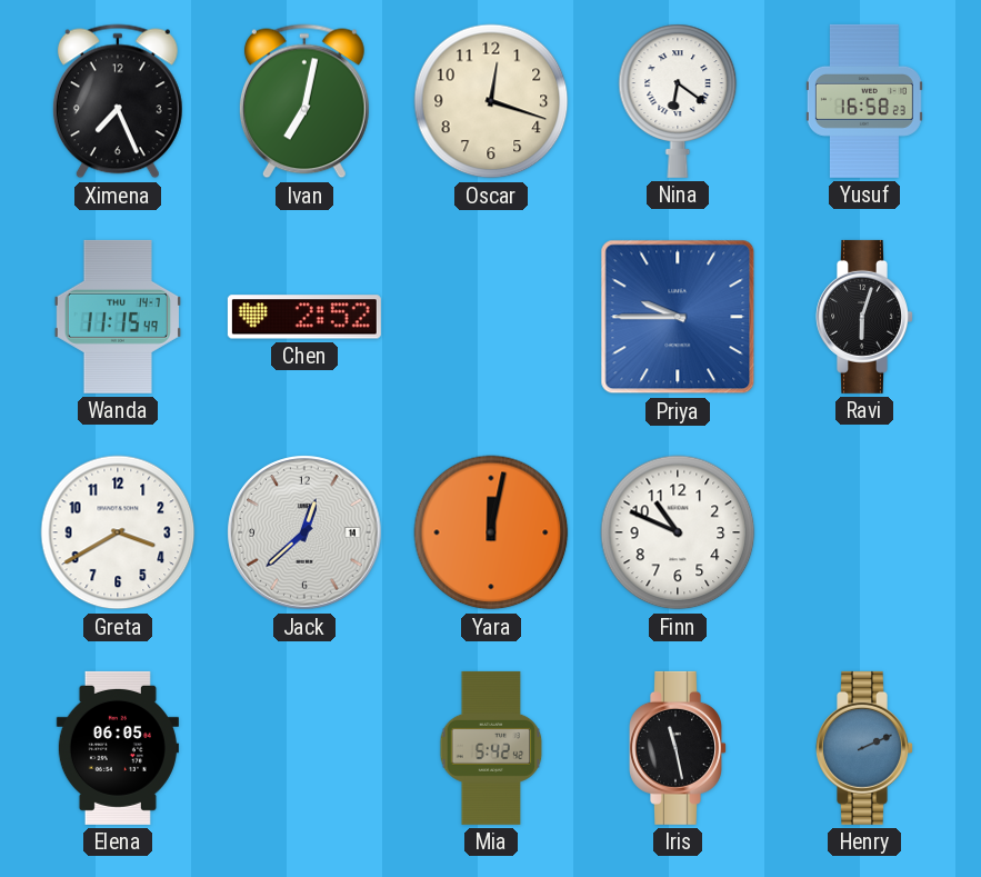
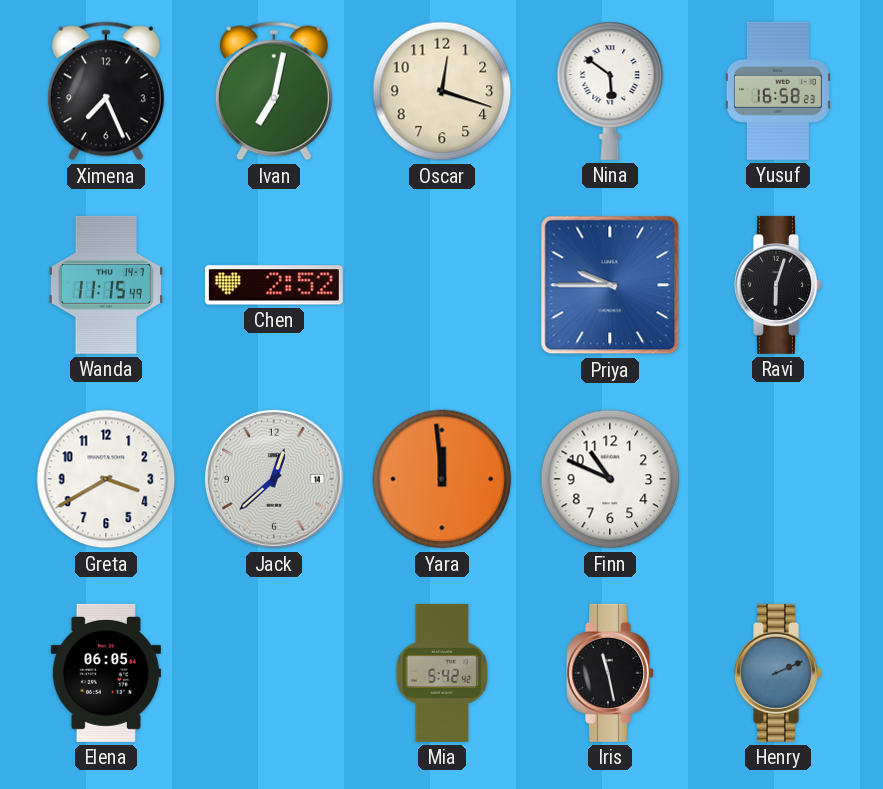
Nina: 6:21 -> 5:51
Yara: 12:02 -> 11:59
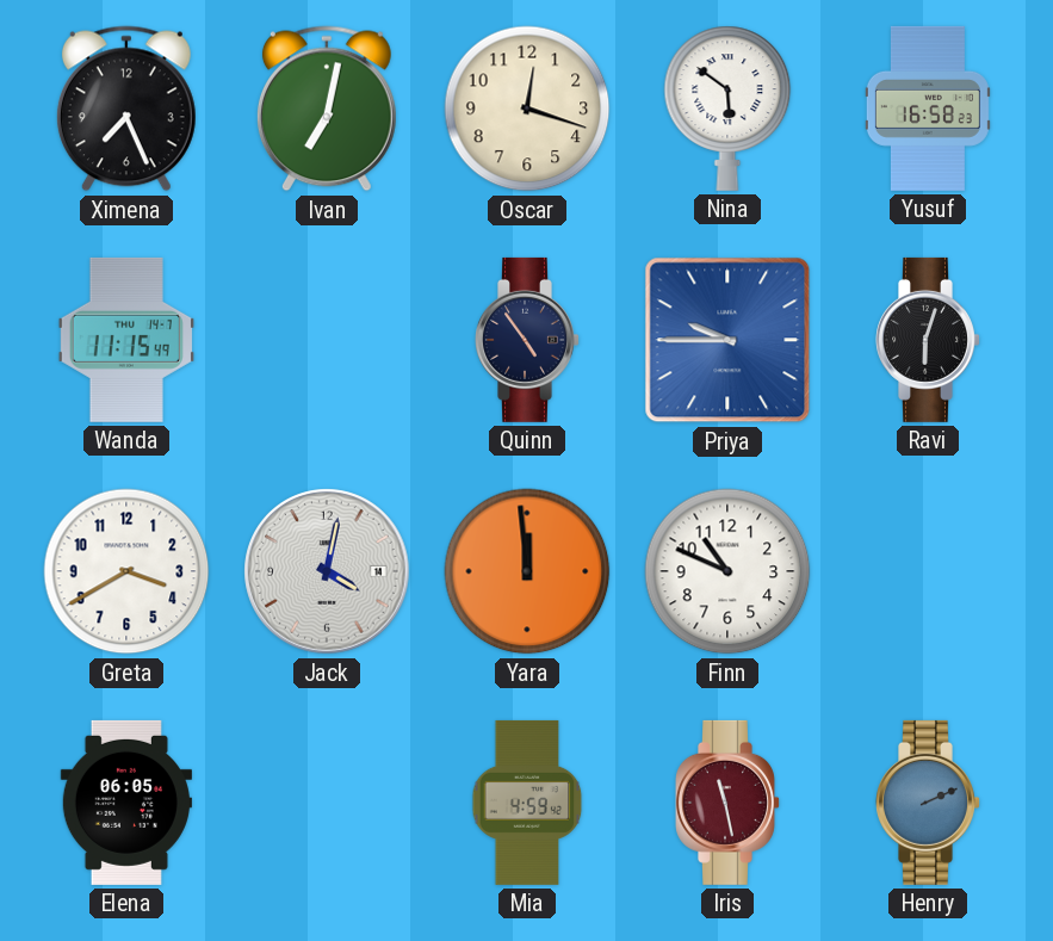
Chen: 2:52 -> none
Quinn: none -> 4:54
Jack: 12:38 -> 4:02
Mia: 5:42 -> 4:59
Iris dial: black -> burgundy
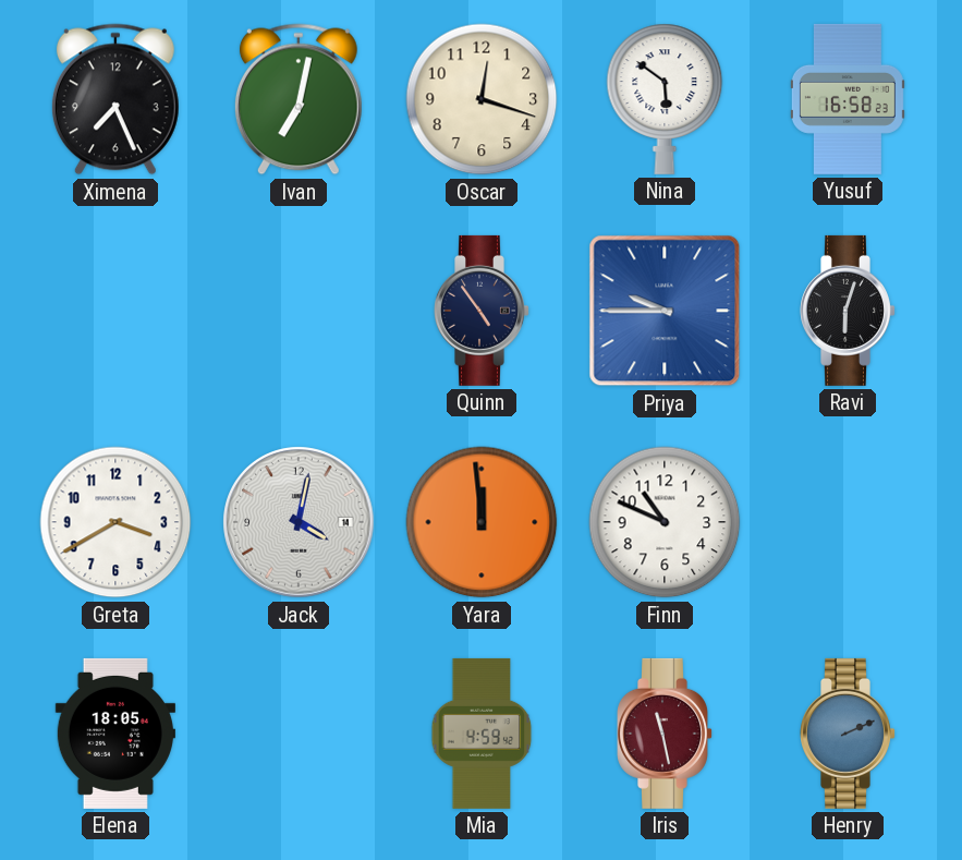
Wanda: 11:15 -> none
Elena: 06:05 -> 18:05
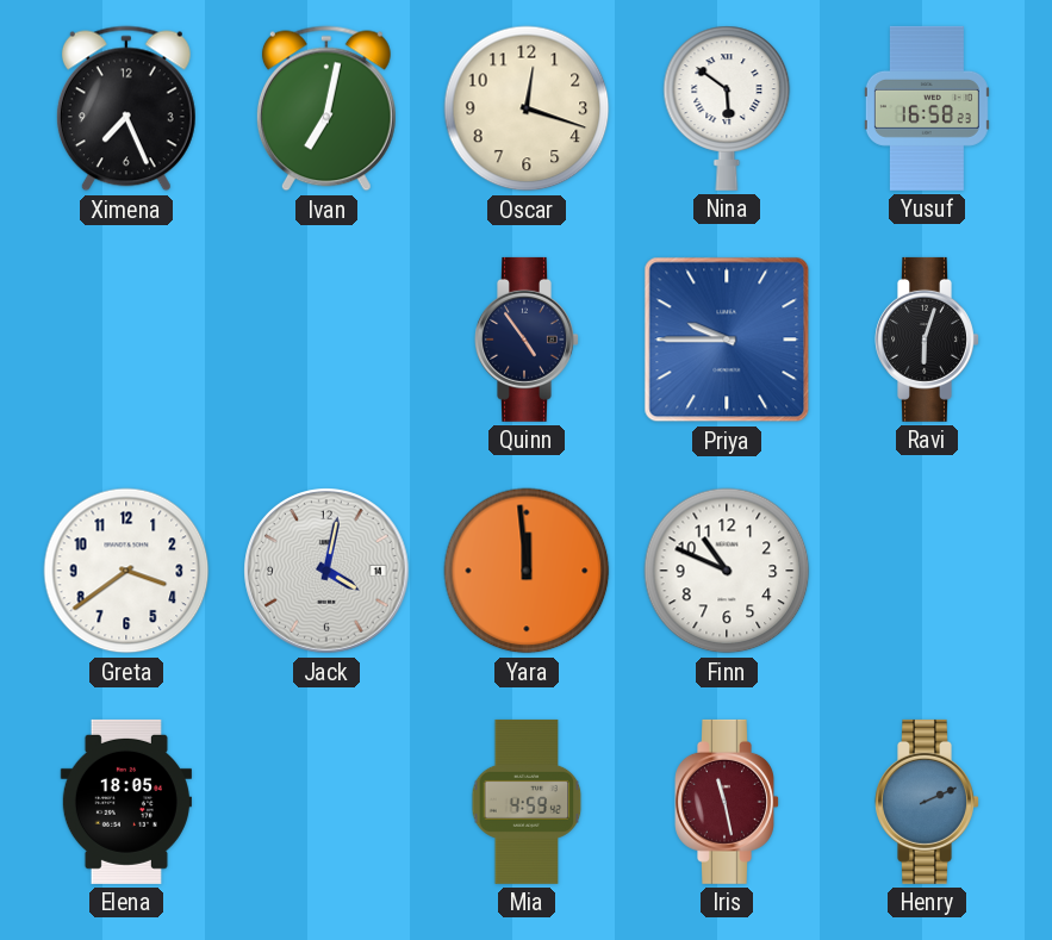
Greta: 3:40 -> 3:39
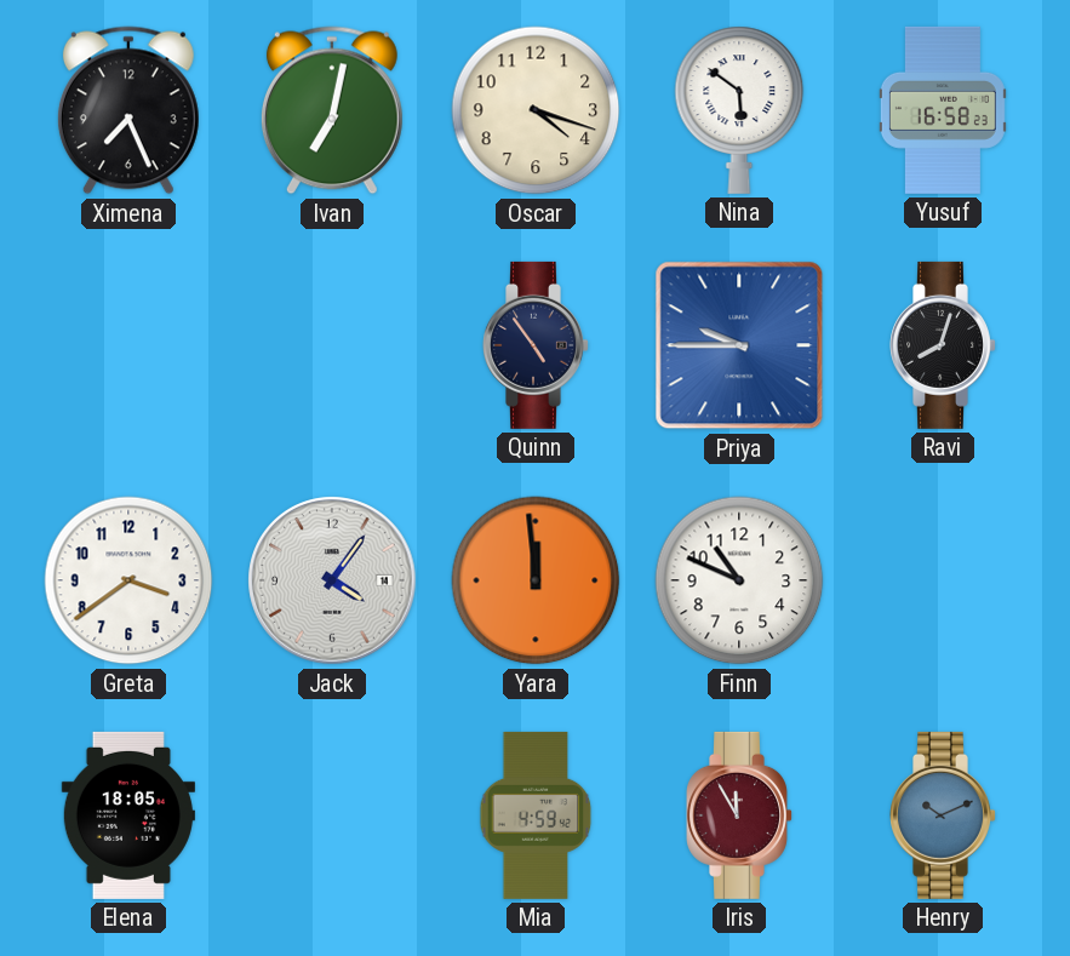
Oscar: 12:18 -> 4:18
Ravi: 6:03 -> 8:03
Jack: 4:02 -> 4:06
Iris: 11:28 -> 11:55
Henry: 2:11 -> 10:11
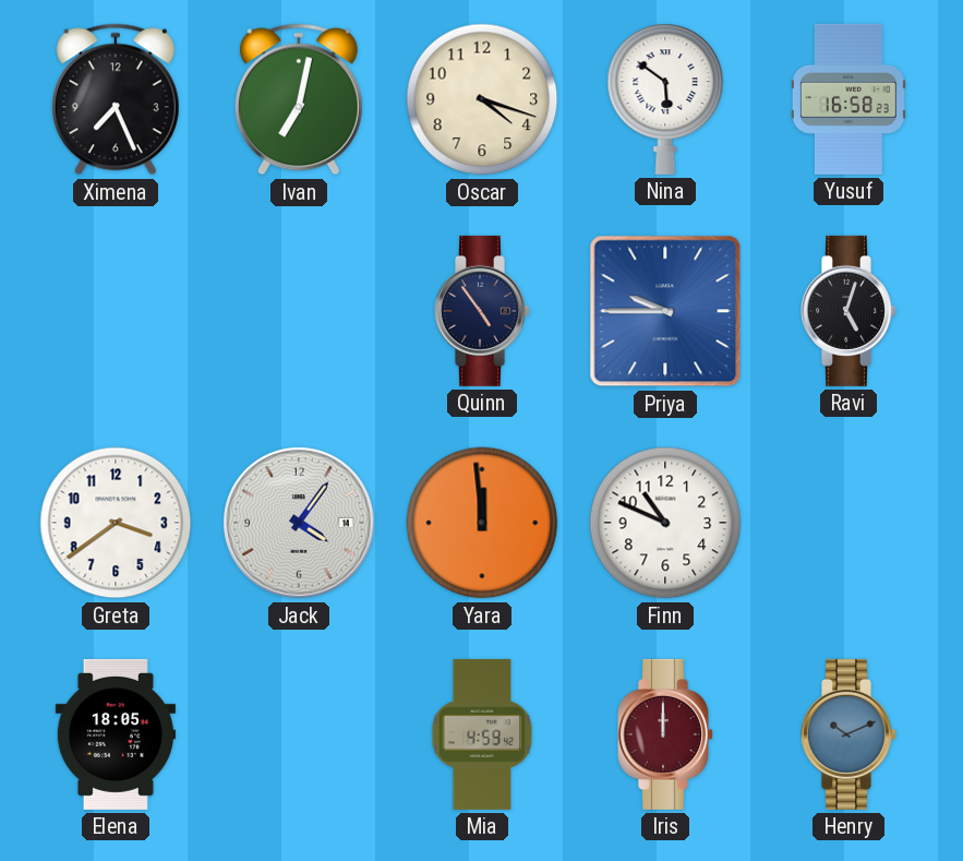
Ravi: 8:03 -> 5:03
Iris: 11:55 -> 12:00
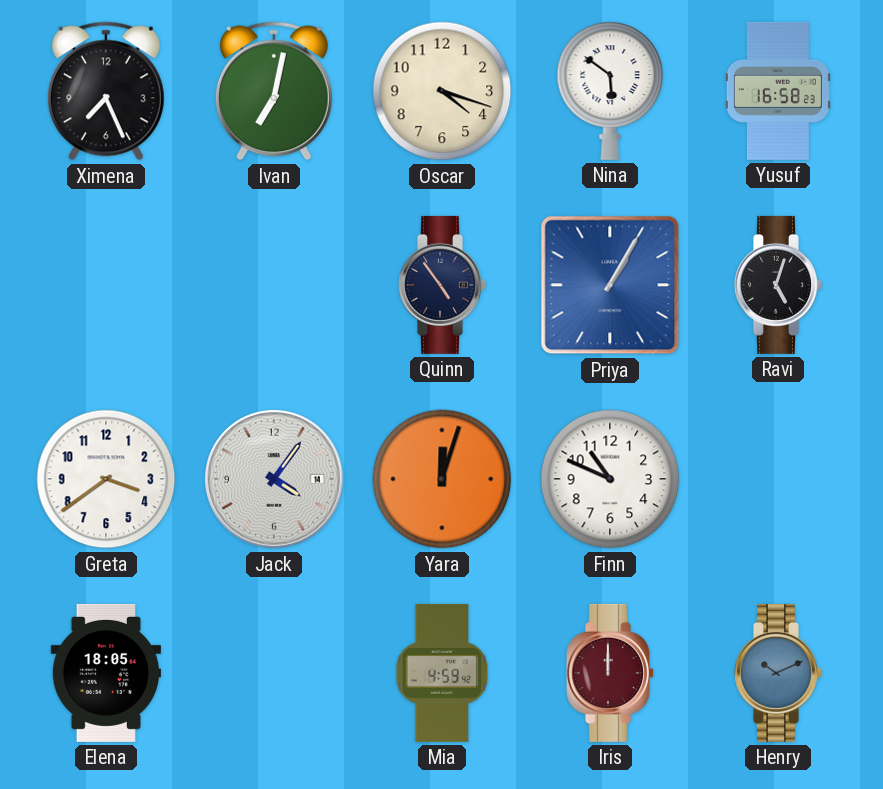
Priya: 9:45 -> 1:05
Yara: 11:59 -> 12:03
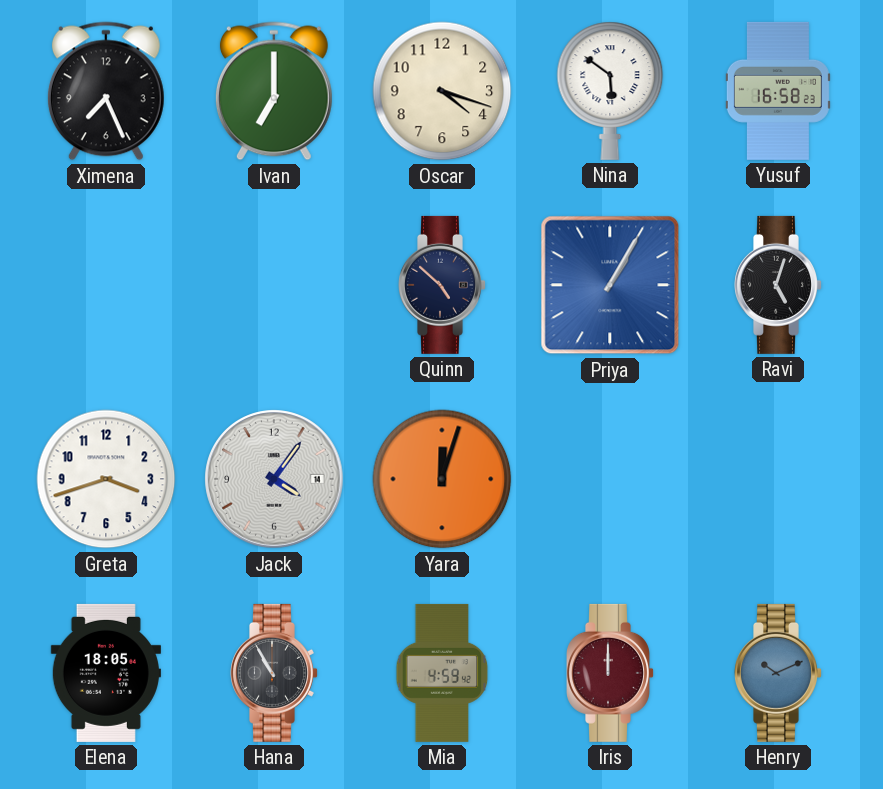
Ivan: 7:02 -> 7:00
Quinn: 4:54 -> 4:52
Greta: 3:39 -> 3:42
Finn: 10:49 -> none
Hana: none -> 10:55
